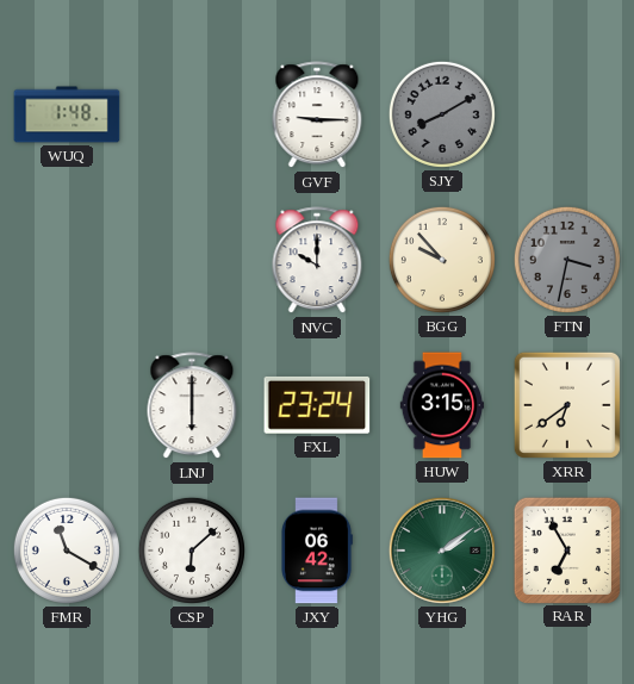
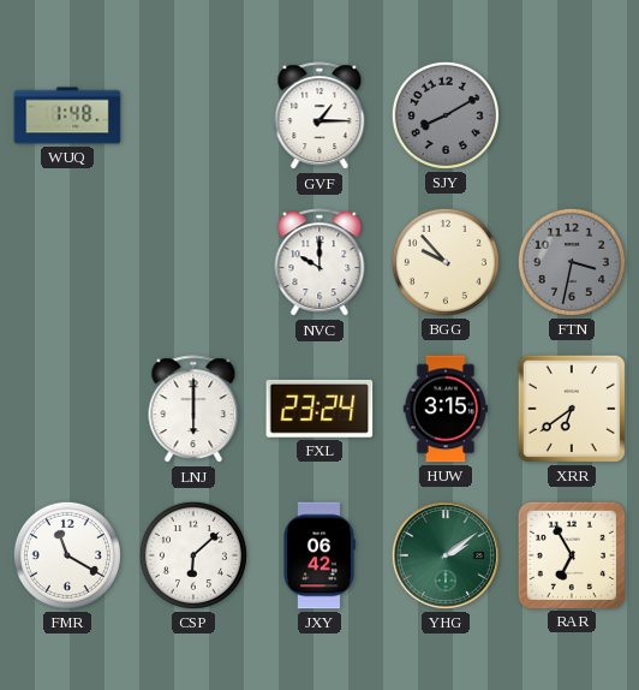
GVF: 9:15 -> 1:15
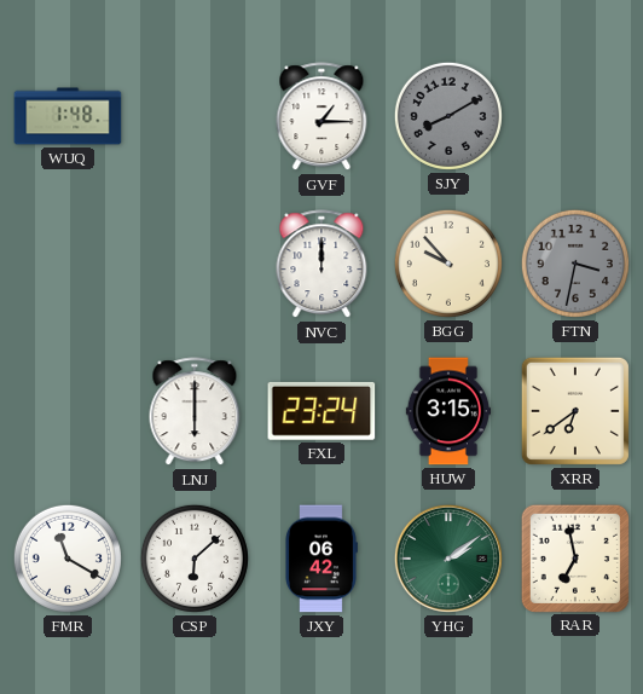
NVC: 10:00 -> 12:00
RAR: 6:55 -> 6:58
